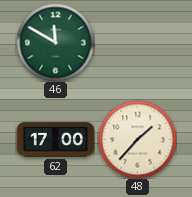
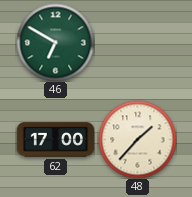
46: 11:50 -> 6:50
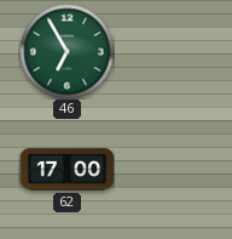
46: 6:50 -> 6:55
48: 1:37 -> none
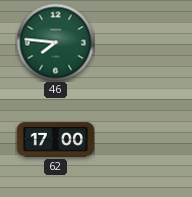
46: 6:55 -> 7:46
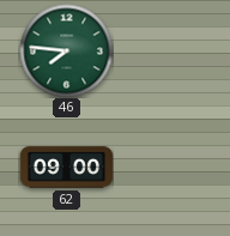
62: 17:00 -> 09:00
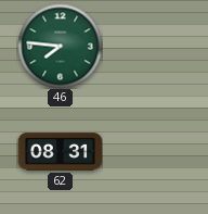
62: 09:00 -> 08:31
